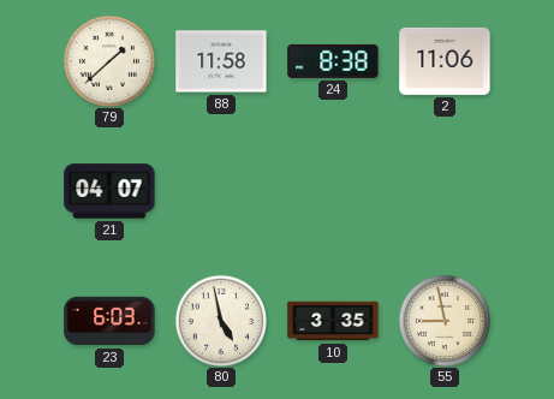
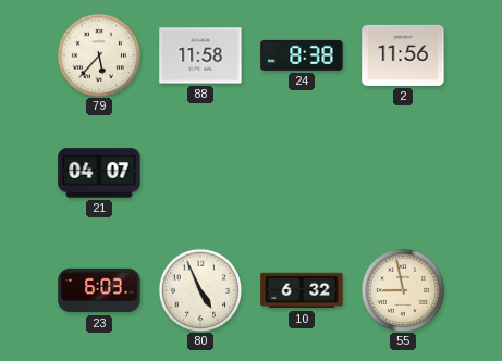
79: 1:38 -> 5:37
2: 11:06 -> 11:56
80: 4:58 -> 4:56
10: 3:35 -> 6:32
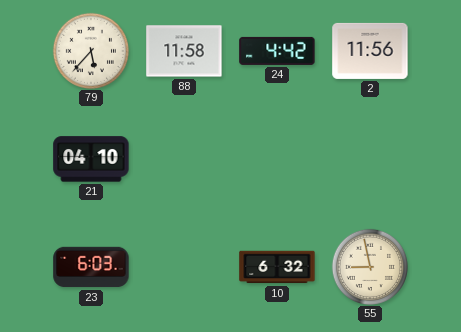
24: 8:38 -> 4:42
21: 04:07 -> 04:10
80: 4:56 -> none
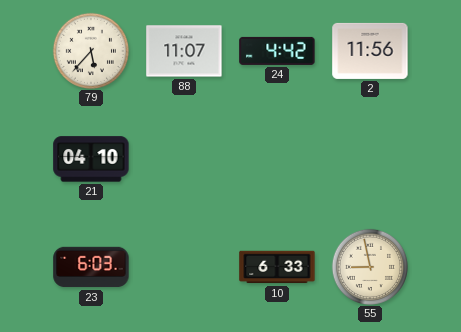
88: 11:58 -> 11:07
10: 6:32 -> 6:33
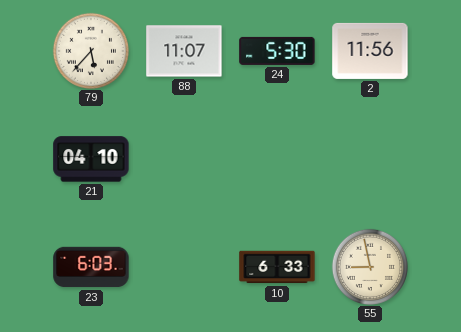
24: 4:42 -> 5:30
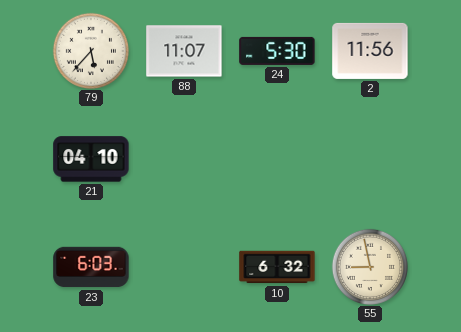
10: 6:33 -> 6:32
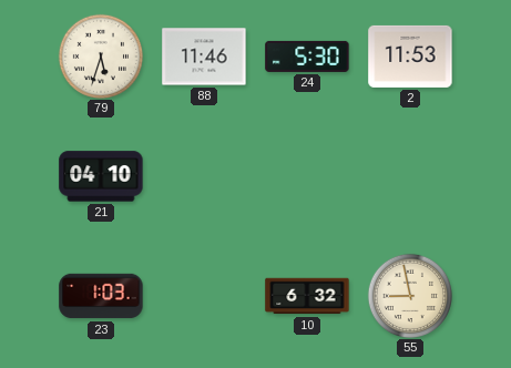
79: 5:37 -> 5:33
88: 11:07 -> 11:46
2: 11:56 -> 11:53
23: 6:03 -> 1:03
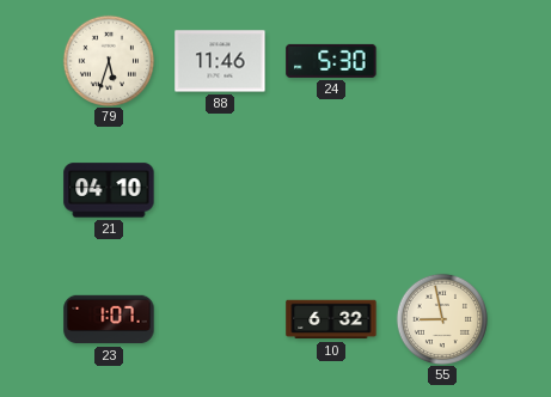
2: 11:53 -> none
23: 1:03 -> 1:07
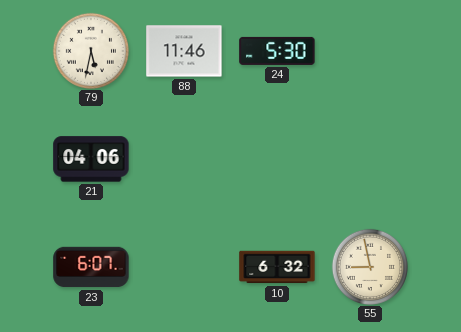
79: 5:33 -> 5:32
21: 04:10 -> 04:06
23: 1:07 -> 6:07
